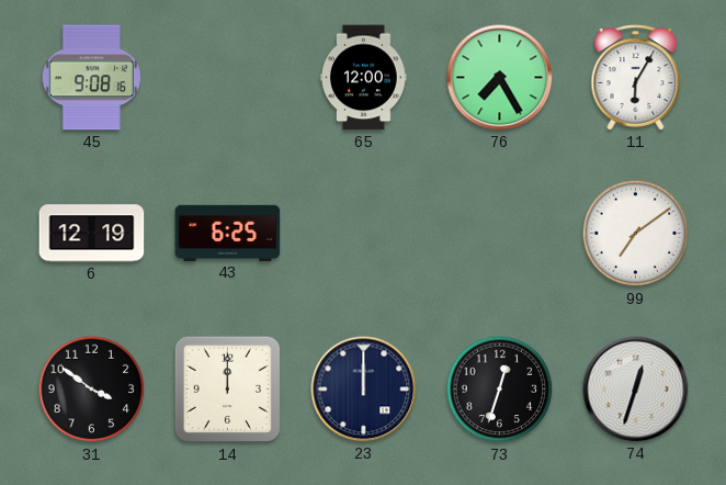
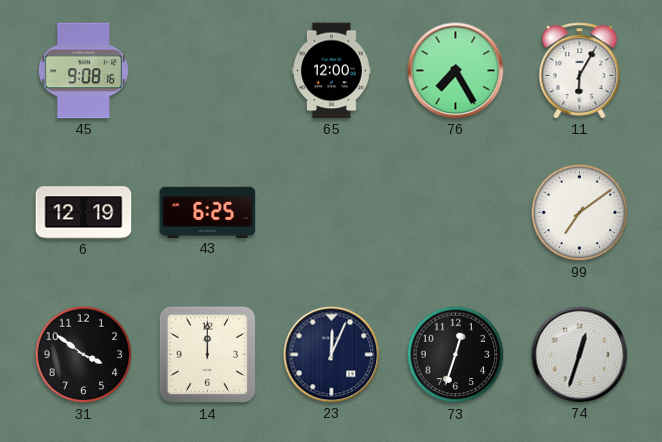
23: 12:00 -> 12:04
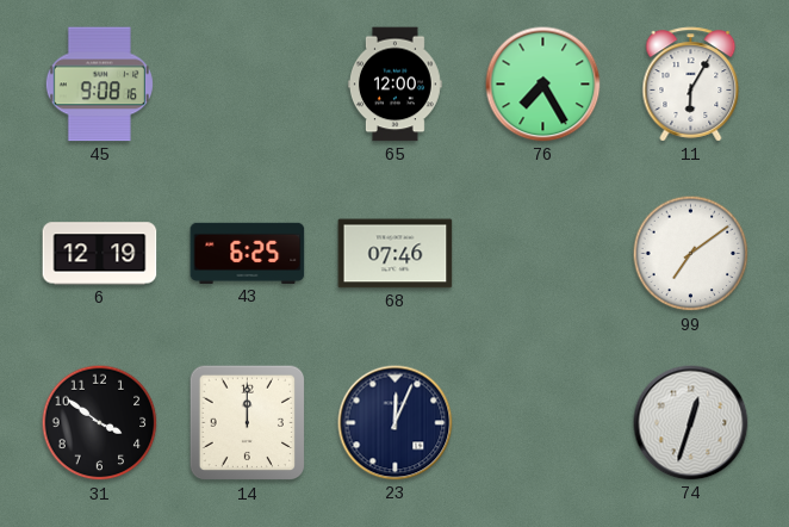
68: none -> 07:46
73: 12:33 -> none
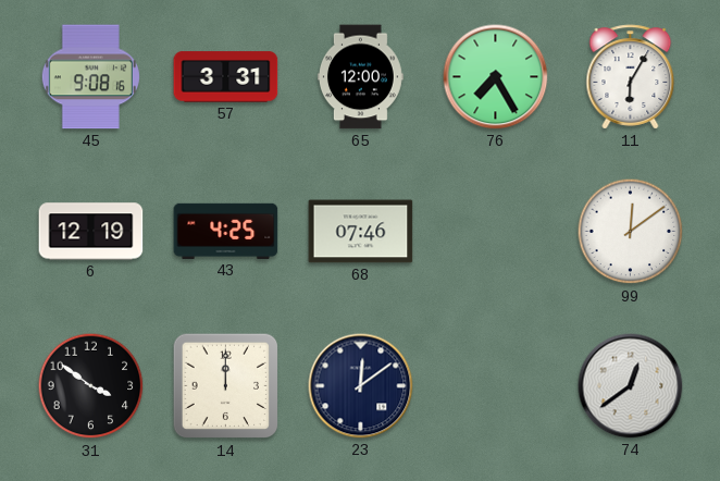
57: none -> 3:31
43: 6:25 -> 4:25
99: 7:09 -> 12:09
23: 12:04 -> 12:09
74: 12:33 -> 12:39
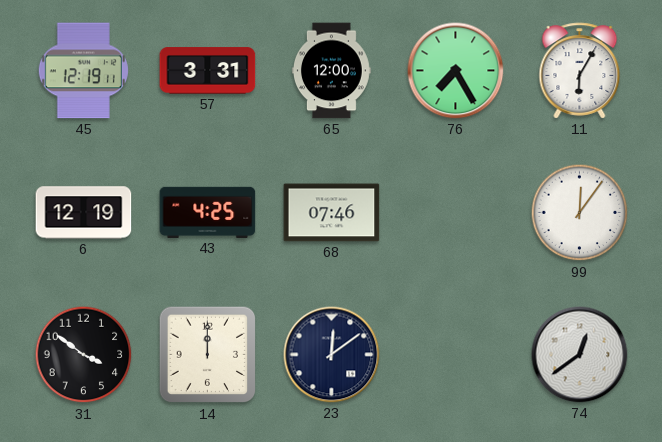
45: 9:08 -> 12:19
99: 12:09 -> 12:06
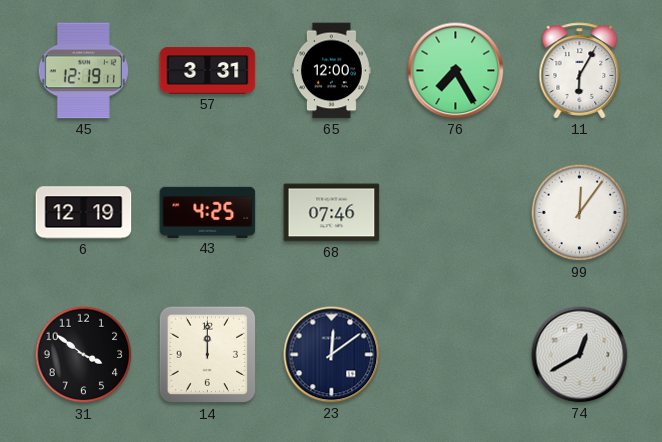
74: 12:39 -> 12:40
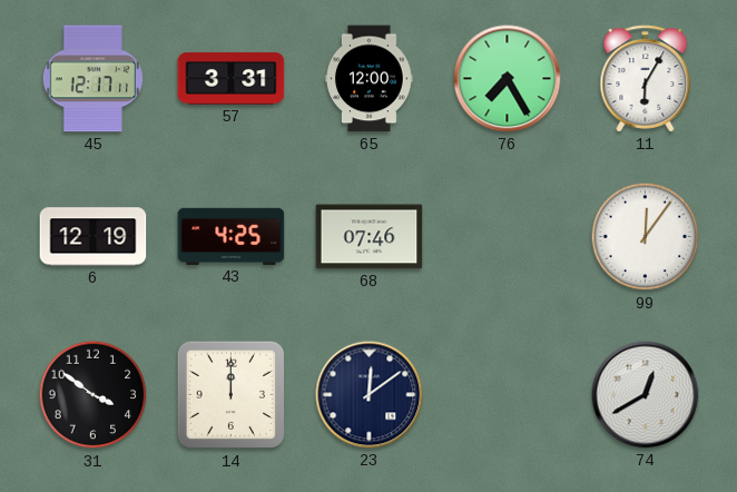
45: 12:19 -> 12:17
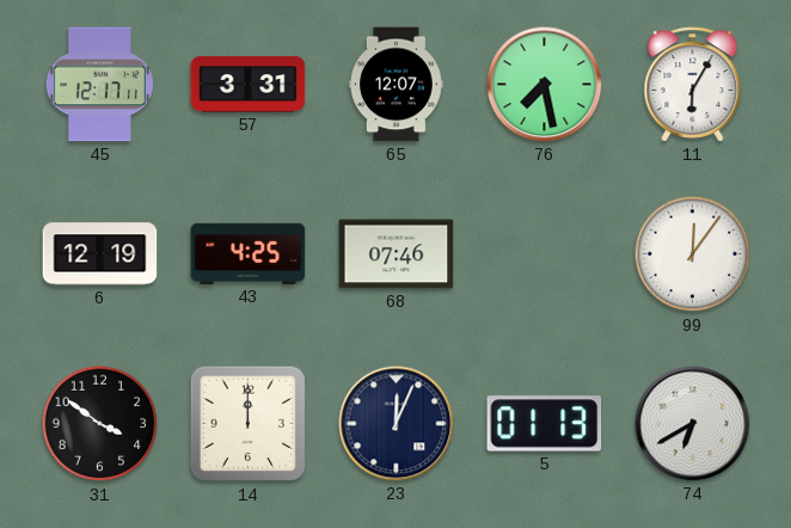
65: 12:00 -> 12:07
76: 7:25 -> 7:28
23: 12:09 -> 12:04
5: none -> 01:13
74: 12:40 -> 6:40
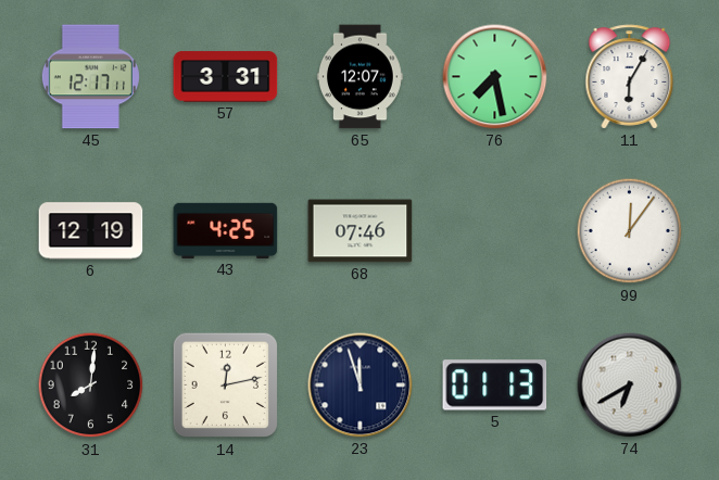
31: 3:51 -> 8:01
14: 12:00 -> 12:13
23: 12:04 -> 11:57
